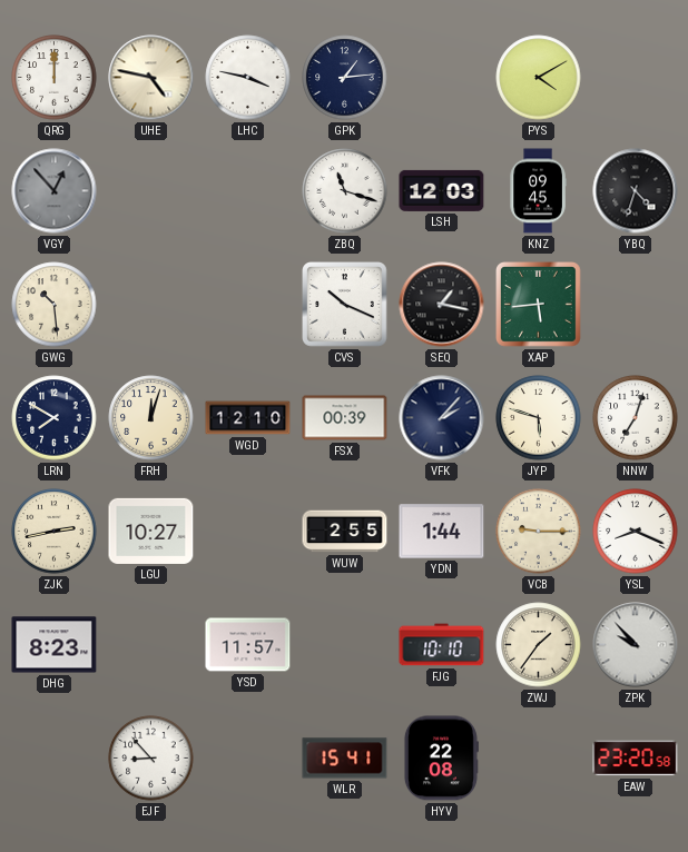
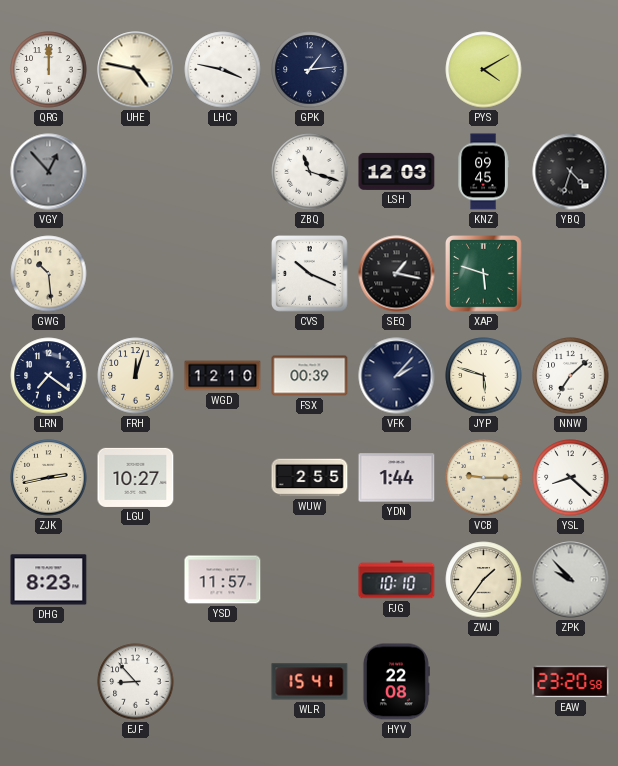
XAP: 5:44 -> 5:48
LRN: 7:50 -> 7:21
NNW: 7:03 -> 7:08
YSL: 8:19 -> 8:22
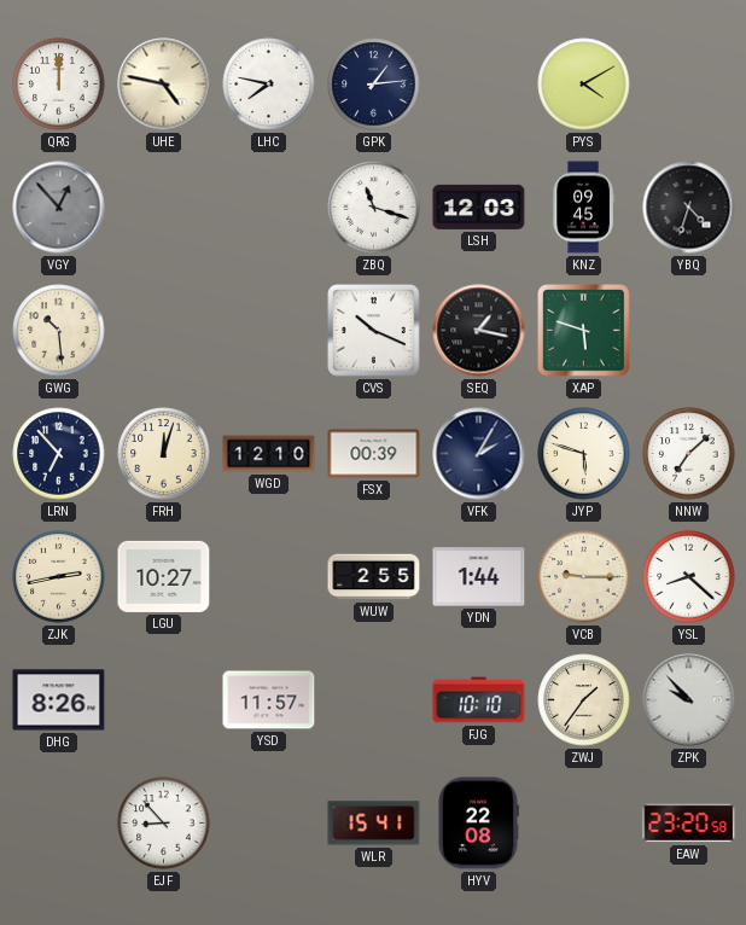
LHC: 3:47 -> 7:47
LRN: 7:21 -> 6:53
VFK: 2:07 -> 2:05
DHG: 8:23 -> 8:26
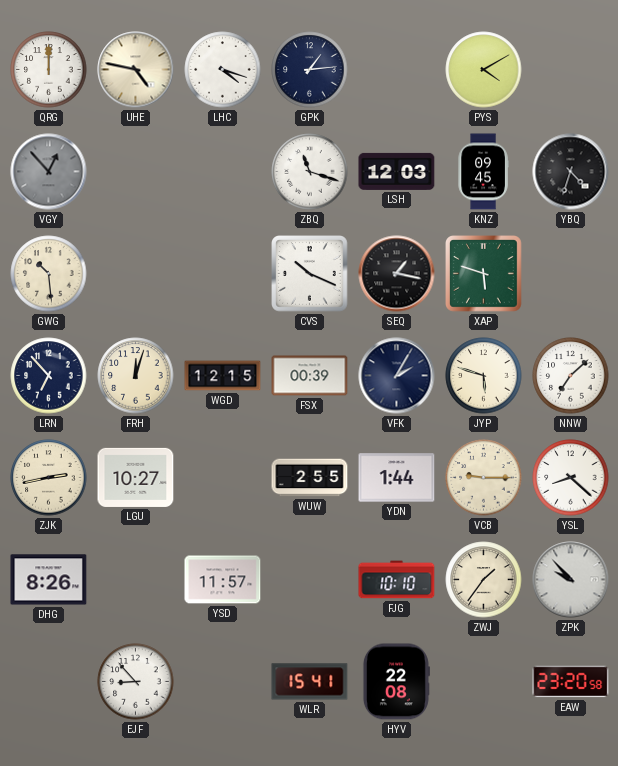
LHC: 7:47 -> 4:18
WGD: 12:10 -> 12:15
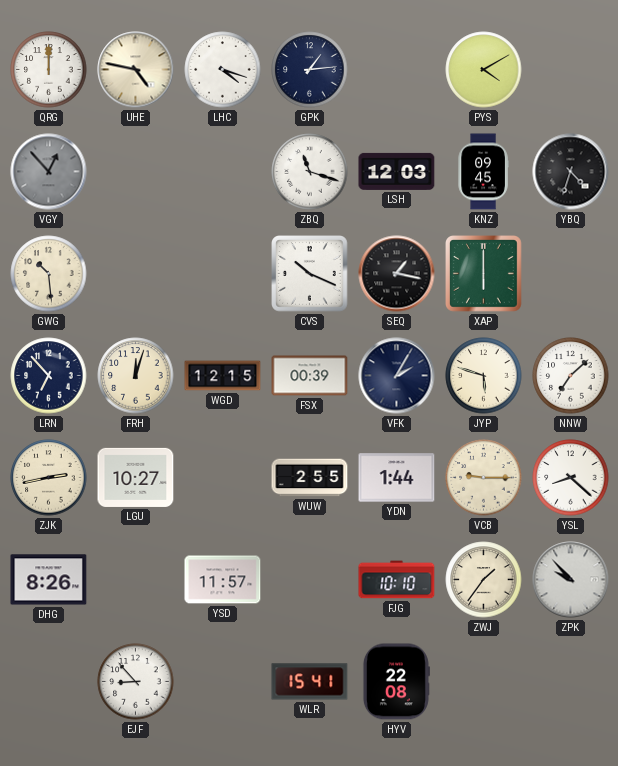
XAP: 5:48 -> 6:00
EAW: 23:20 -> none
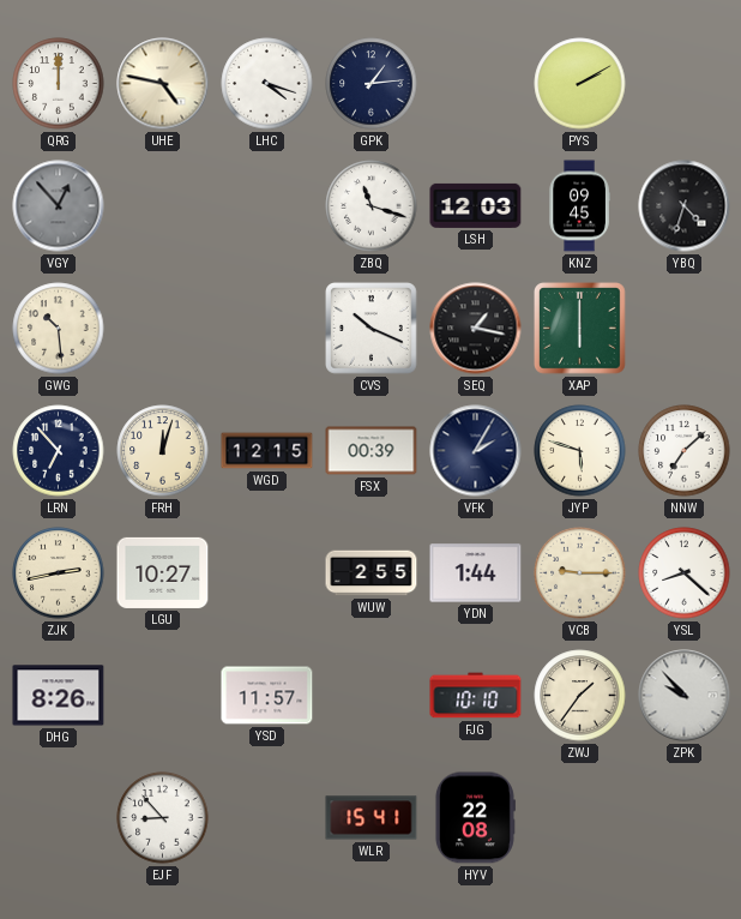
PYS: 4:10 -> 2:10
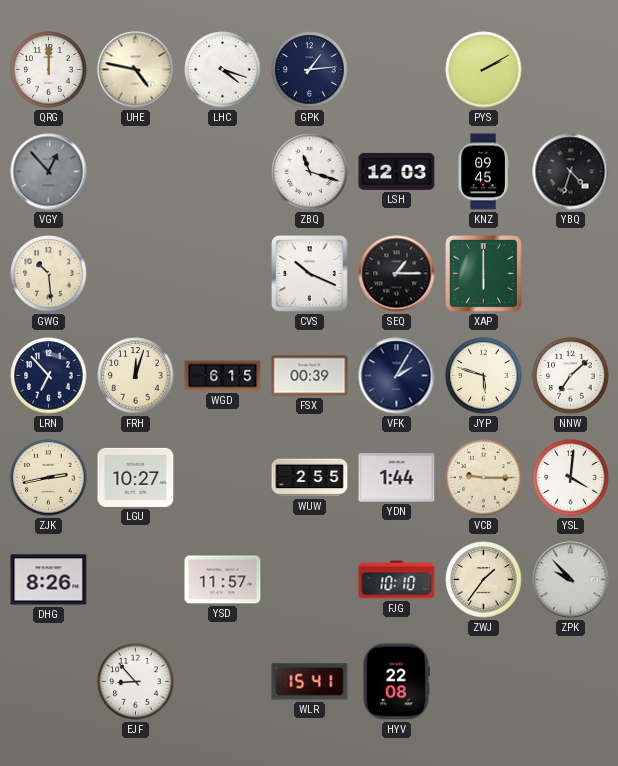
SEQ: 1:17 -> 1:15
WGD: 12:15 -> 6:15
YSL: 8:22 -> 4:01
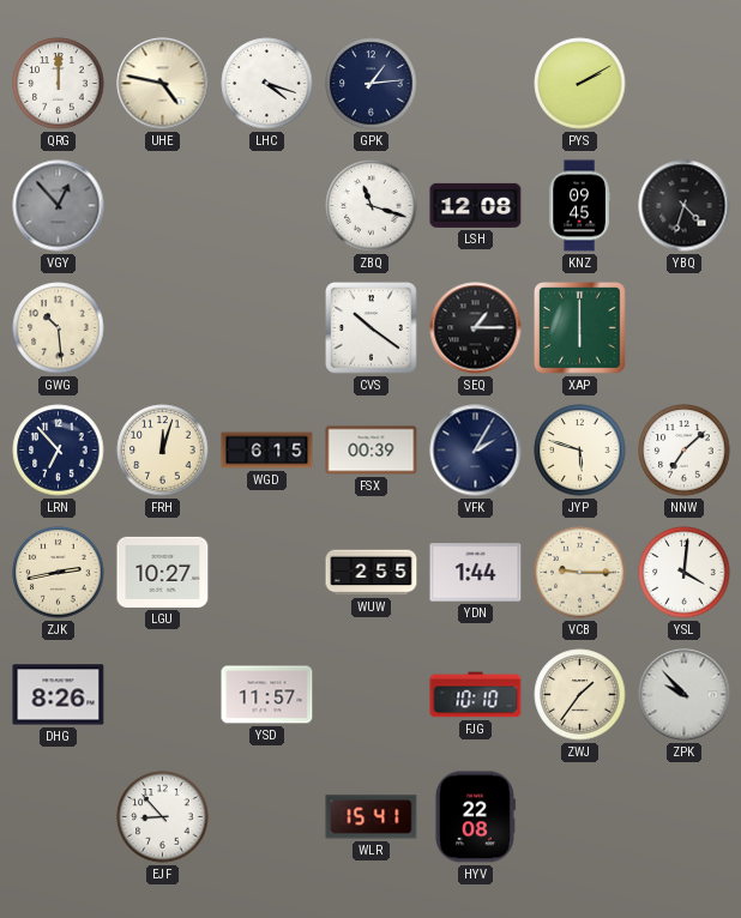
LSH: 12:03 -> 12:08
CVS: 10:19 -> 10:21
